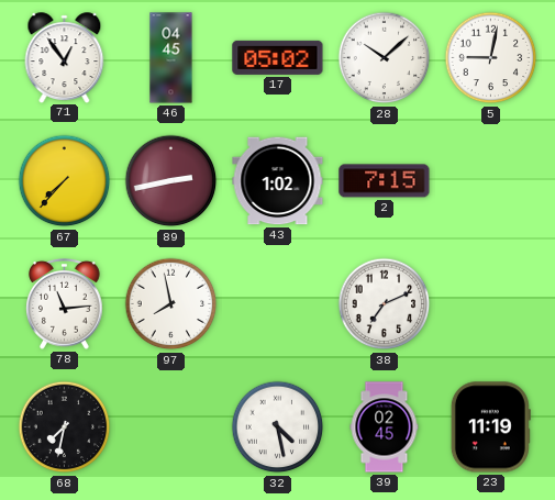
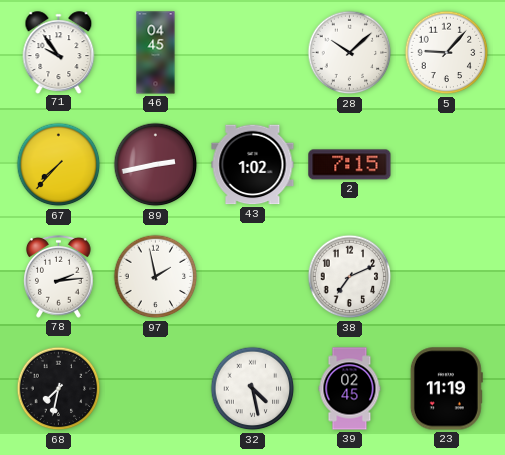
71: 12:54 -> 9:54
17: 05:02 -> none
5: 9:02 -> 9:07
78: 11:14 -> 2:14
97: 7:58 -> 1:58
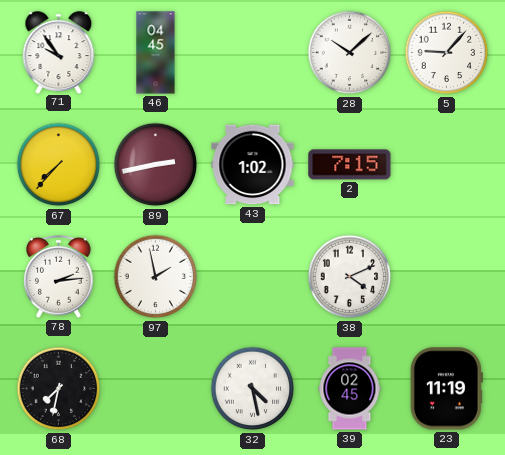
38: 7:11 -> 4:11
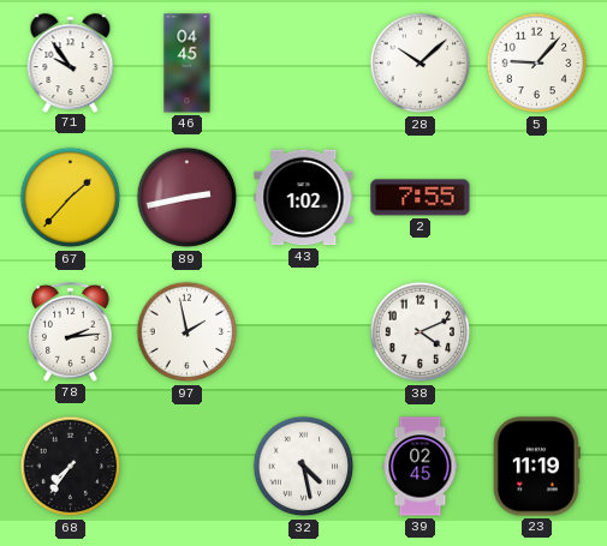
67: 7:37 -> 1:37
2: 7:15 -> 7:55
68: 7:32 -> 7:36
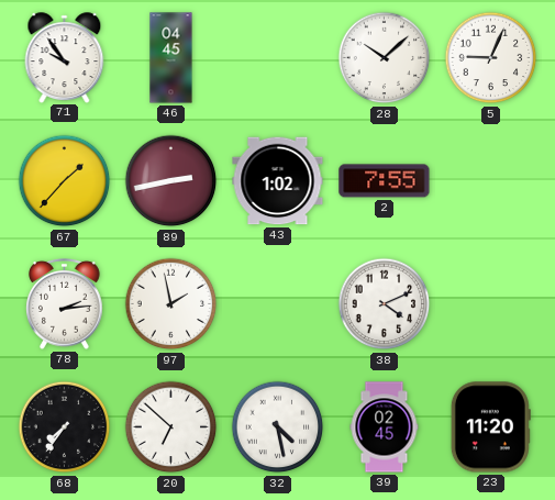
5: 9:07 -> 9:04
20: none -> 6:52
23: 11:19 -> 11:20
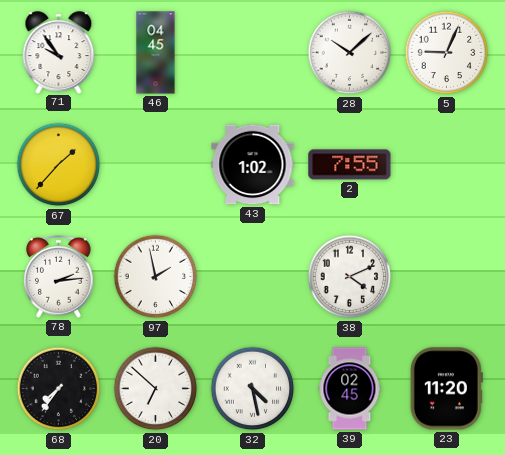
89: 2:43 -> none
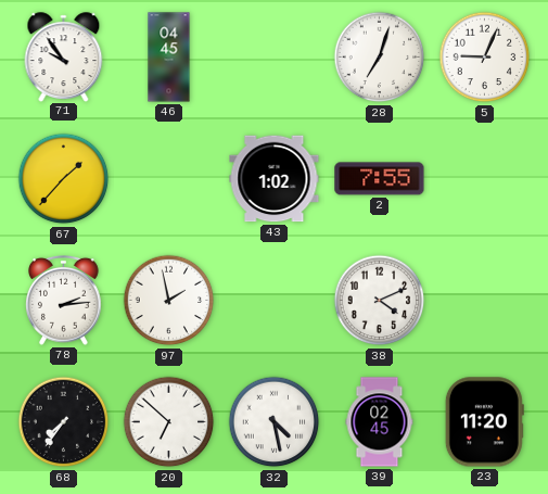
28: 10:08 -> 7:03
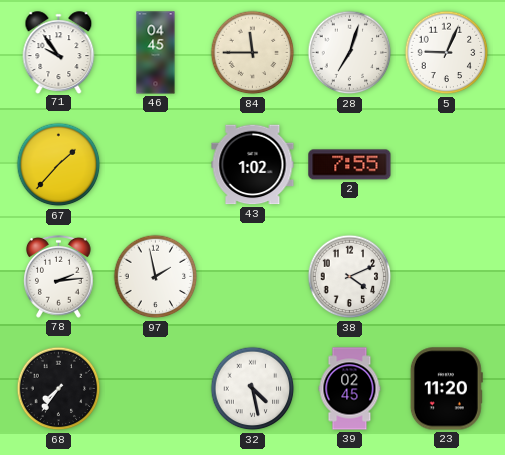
84: none -> 11:45
20: 6:52 -> none
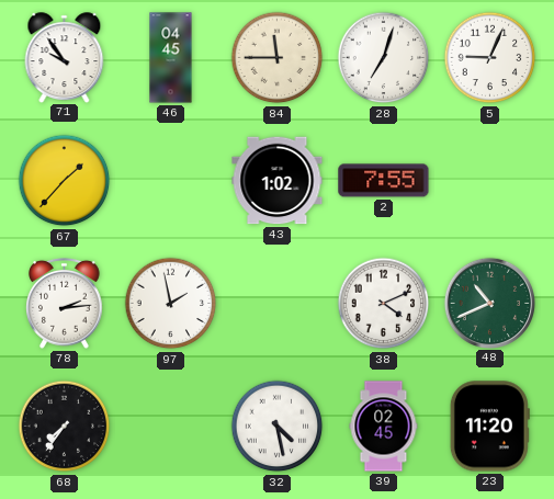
48: none -> 10:41
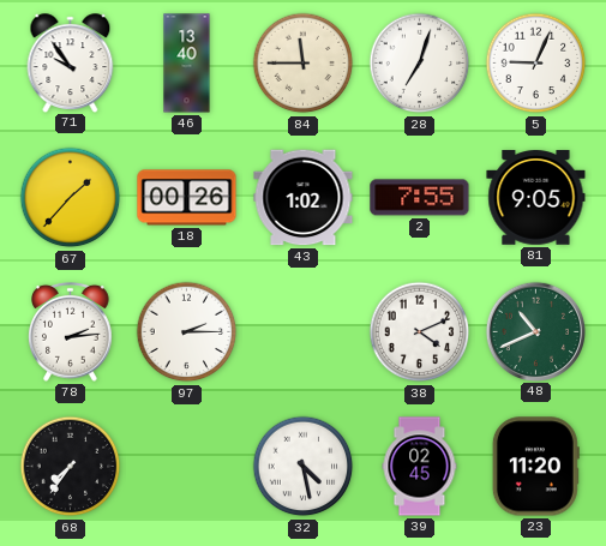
46: 04:45 -> 13:40
18: none -> 00:26
81: none -> 9:05
97: 1:58 -> 2:15
